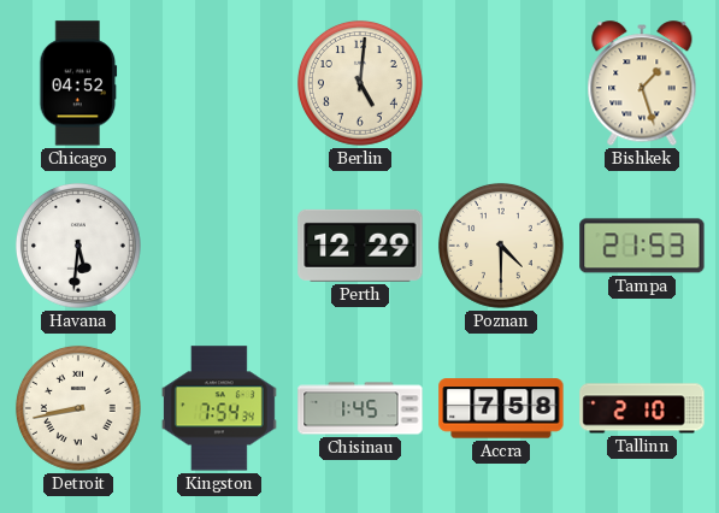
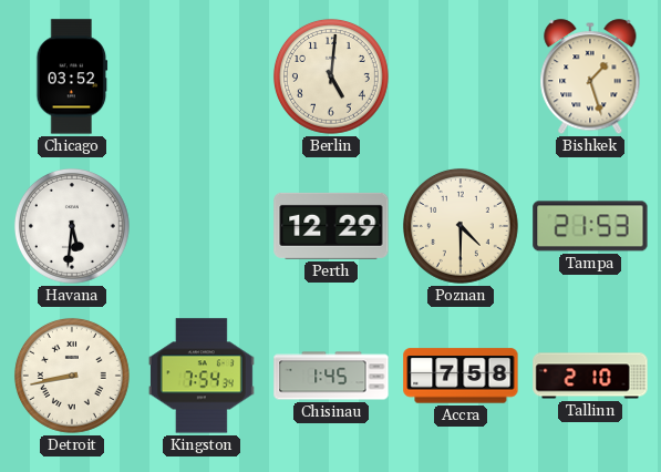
Chicago: 04:52 -> 03:52
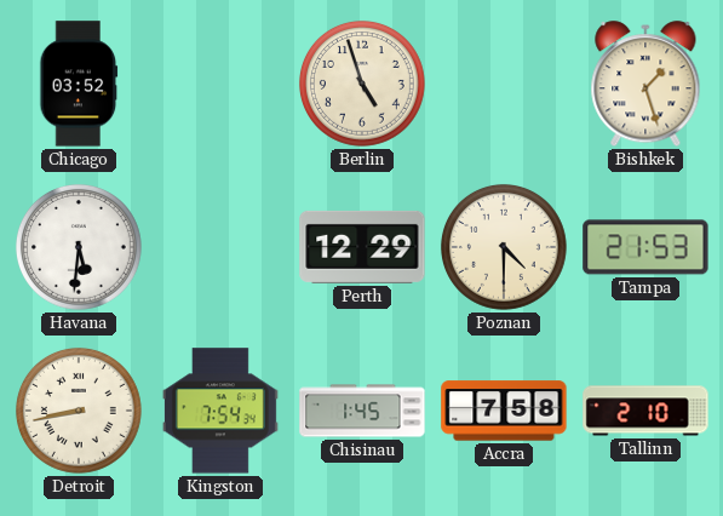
Berlin: 5:01 -> 4:57
